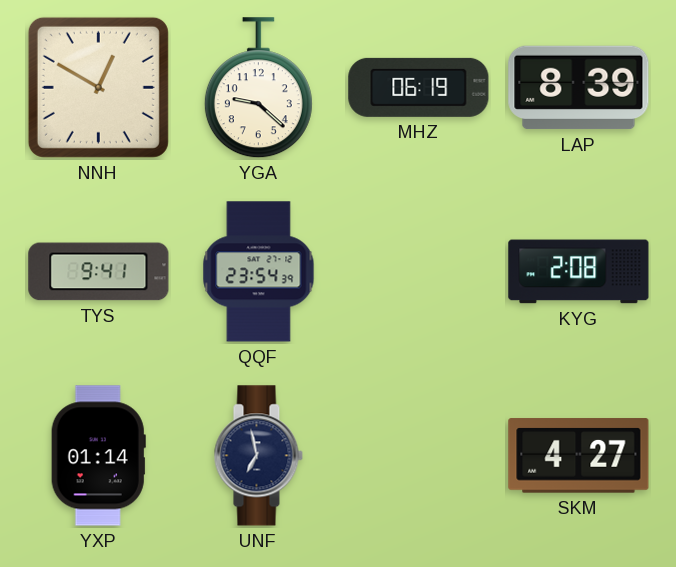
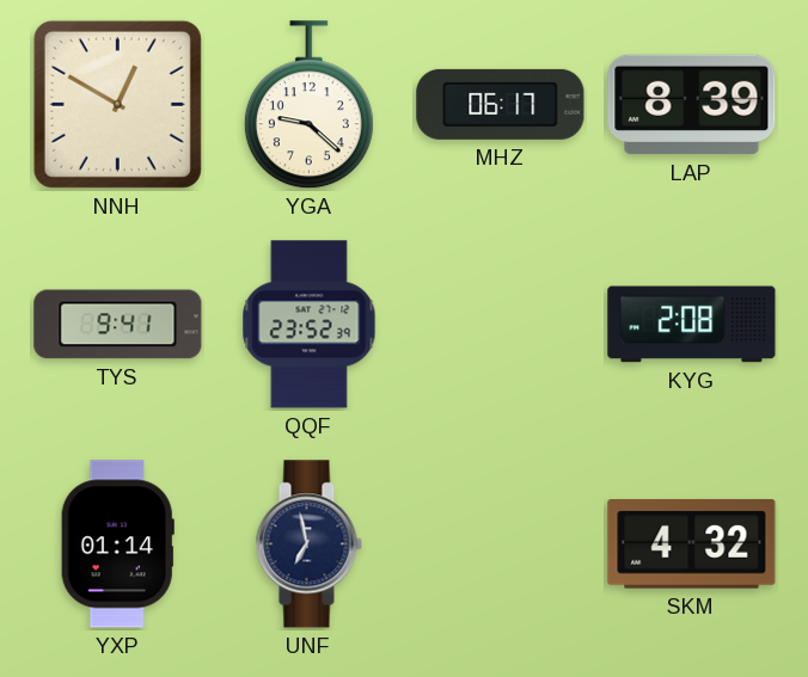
MHZ: 06:19 -> 06:17
QQF: 23:54 -> 23:52
SKM: 4:27 -> 4:32
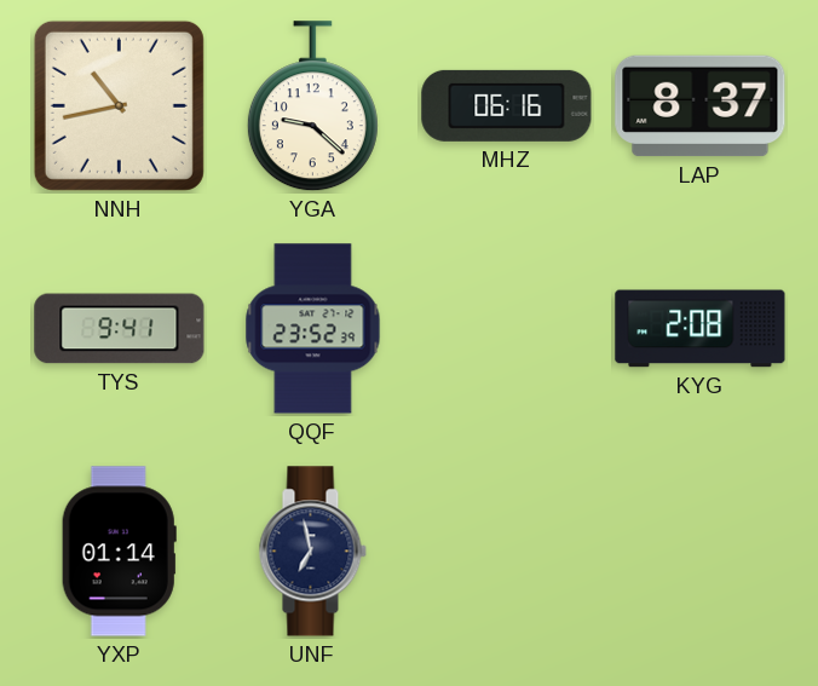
NNH: 12:50 -> 10:43
MHZ: 06:17 -> 06:16
LAP: 8:39 -> 8:37
SKM: 4:32 -> none
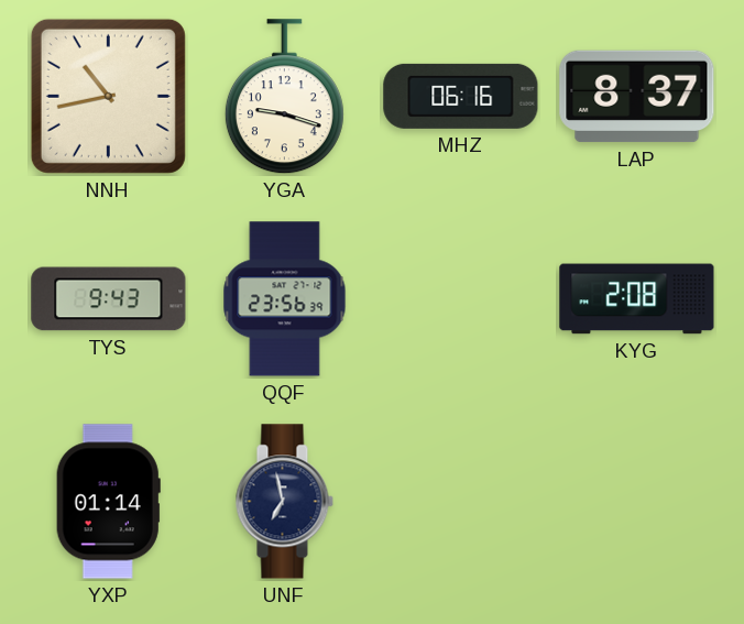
YGA: 9:22 -> 9:18
TYS: 9:41 -> 9:43
QQF: 23:52 -> 23:56
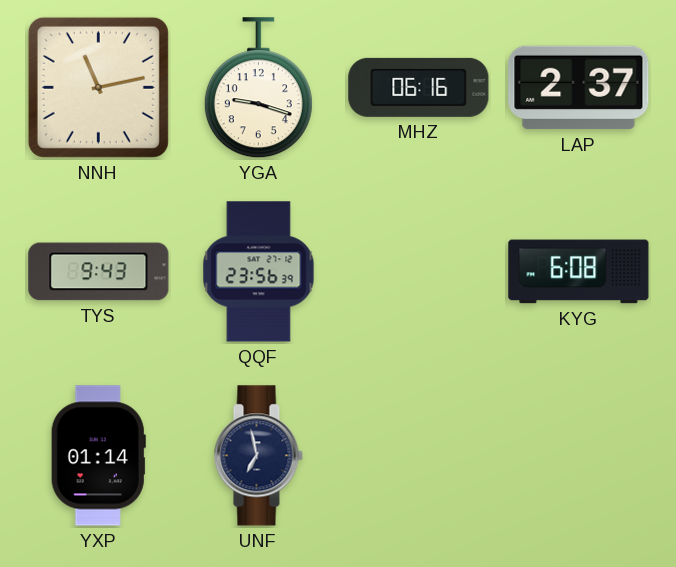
NNH: 10:43 -> 11:13
LAP: 8:37 -> 2:37
KYG: 2:08 -> 6:08
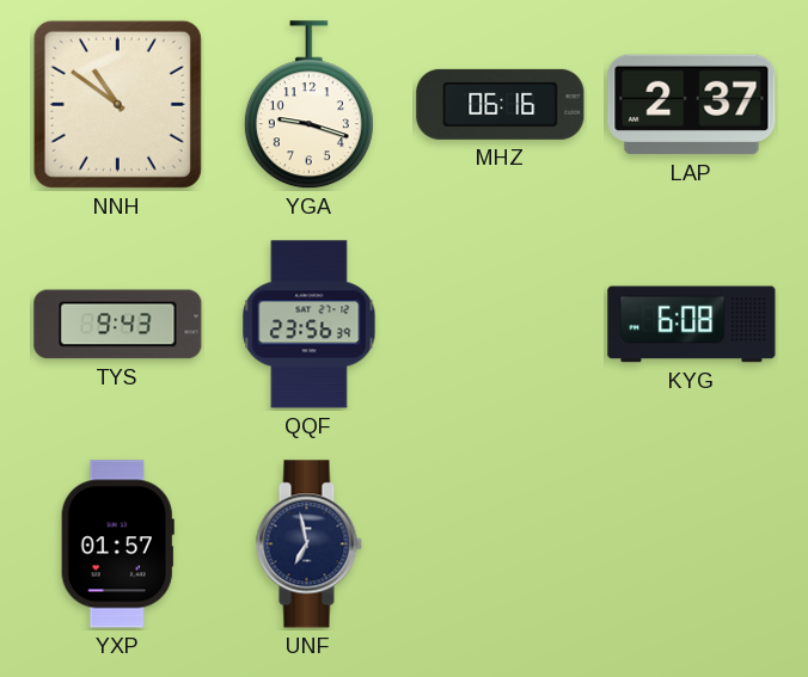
NNH: 11:13 -> 10:51
YXP: 01:14 -> 01:57
